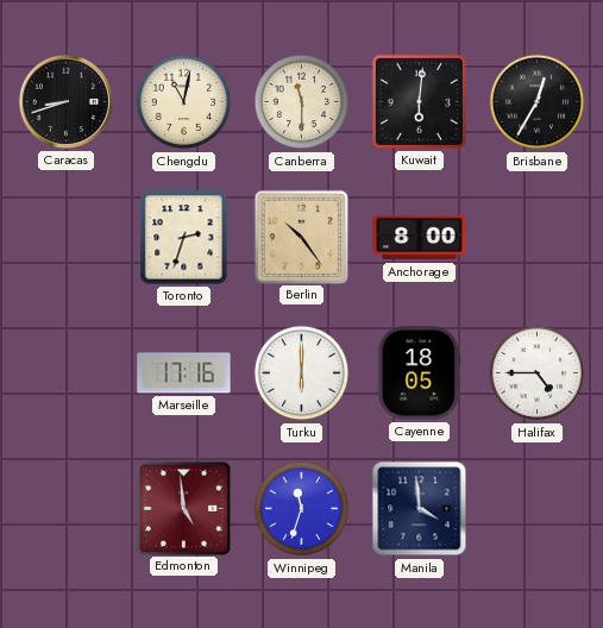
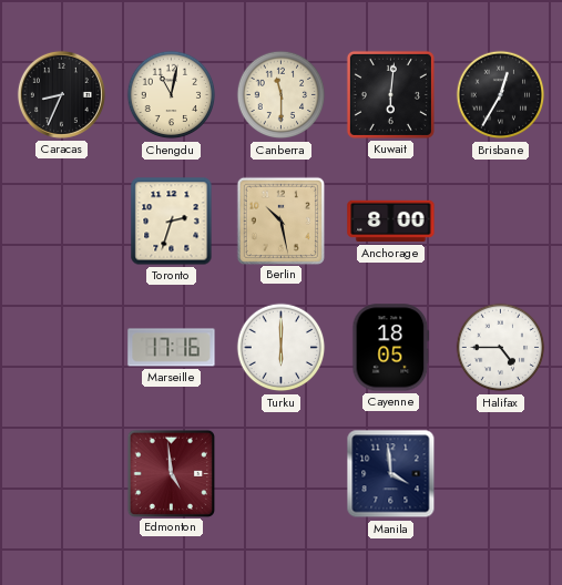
Caracas: 8:42 -> 8:34
Berlin: 10:24 -> 10:28
Winnipeg: 11:33 -> none
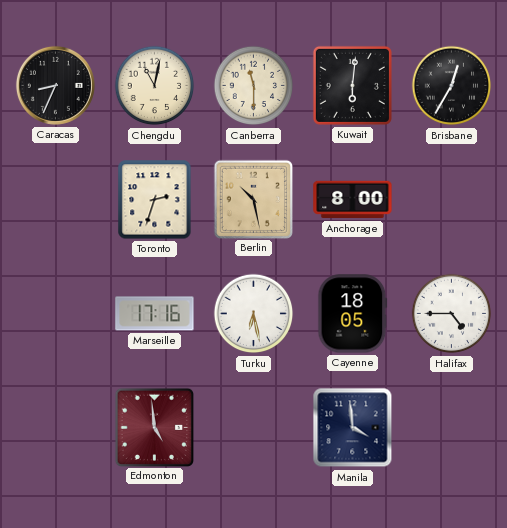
Turku: 6:00 -> 6:28
